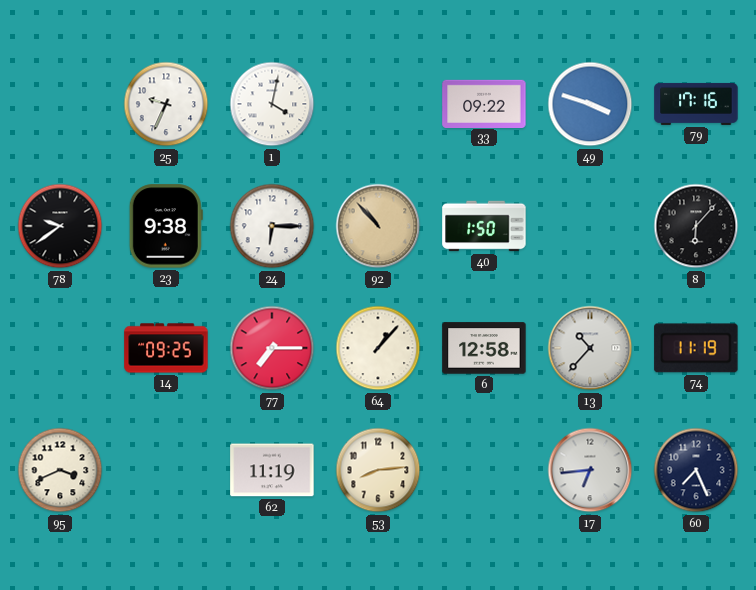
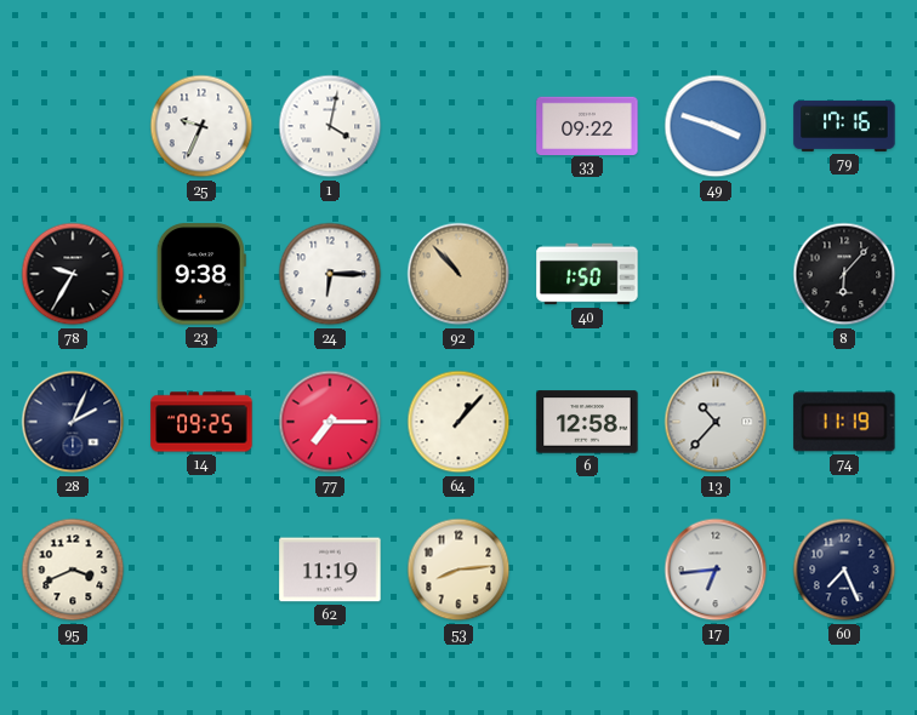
78: 9:39 -> 9:35
28: none -> 2:04
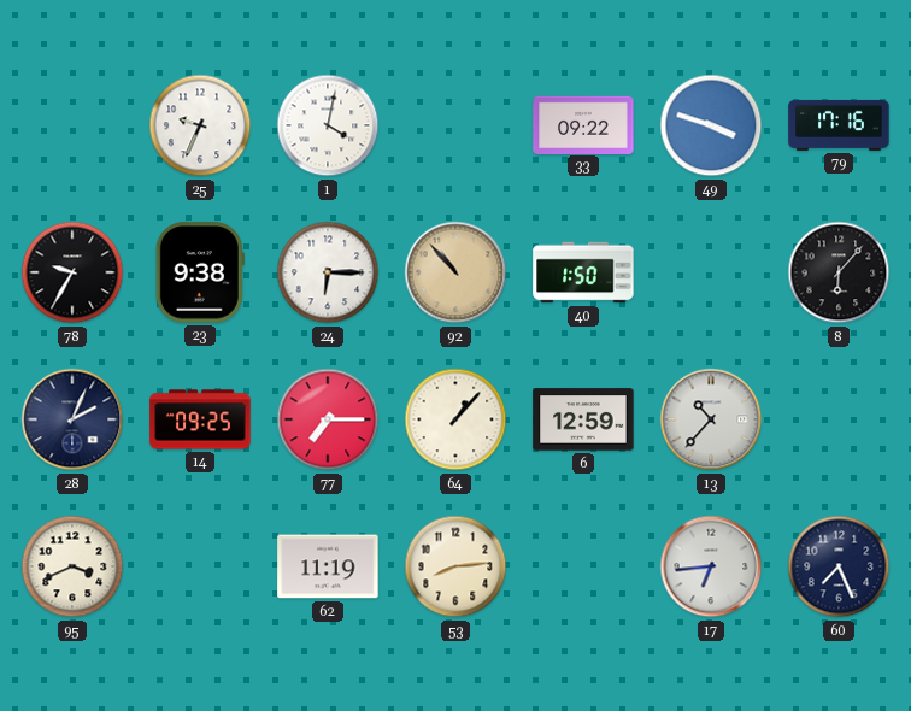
6: 12:58 -> 12:59
74: 11:19 -> none
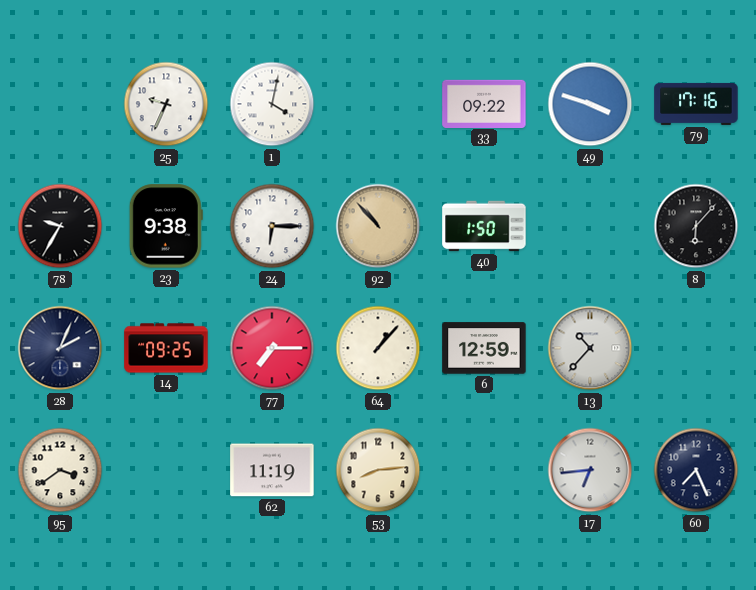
95: 3:41 -> 3:39
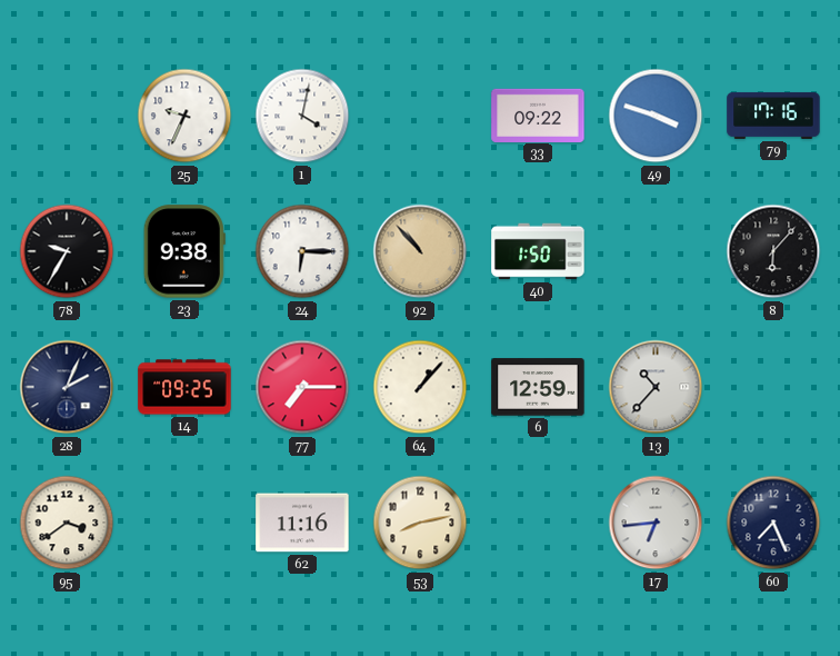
62: 11:19 -> 11:16
53: 8:14 -> 8:13
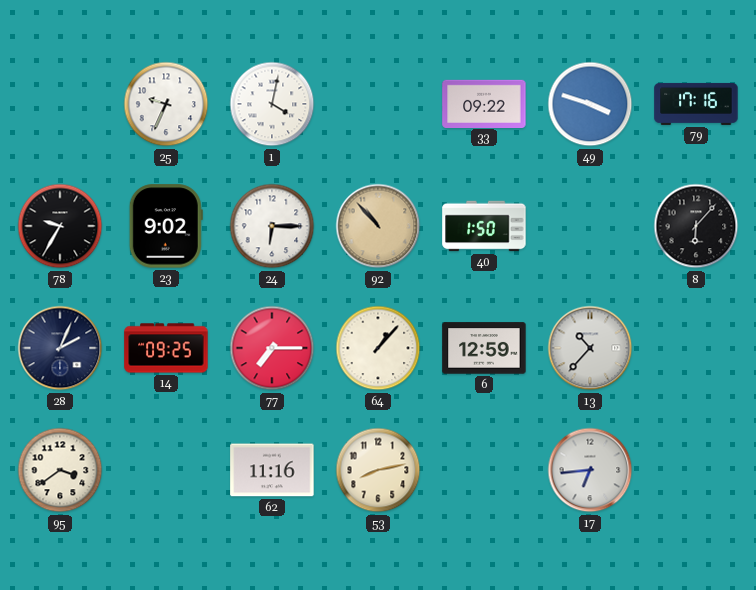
23: 9:38 -> 9:02
60: 7:26 -> none
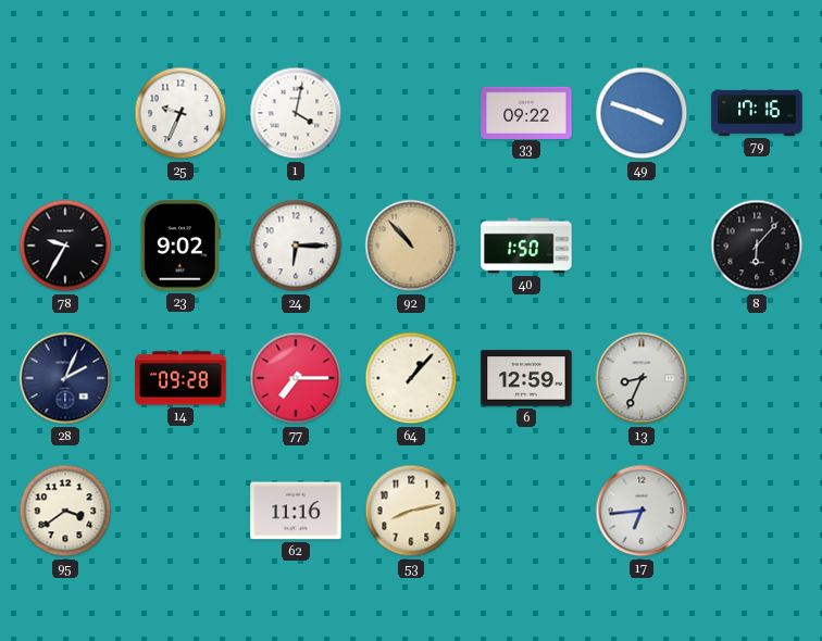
14: 09:25 -> 09:28
13: 10:37 -> 8:34
